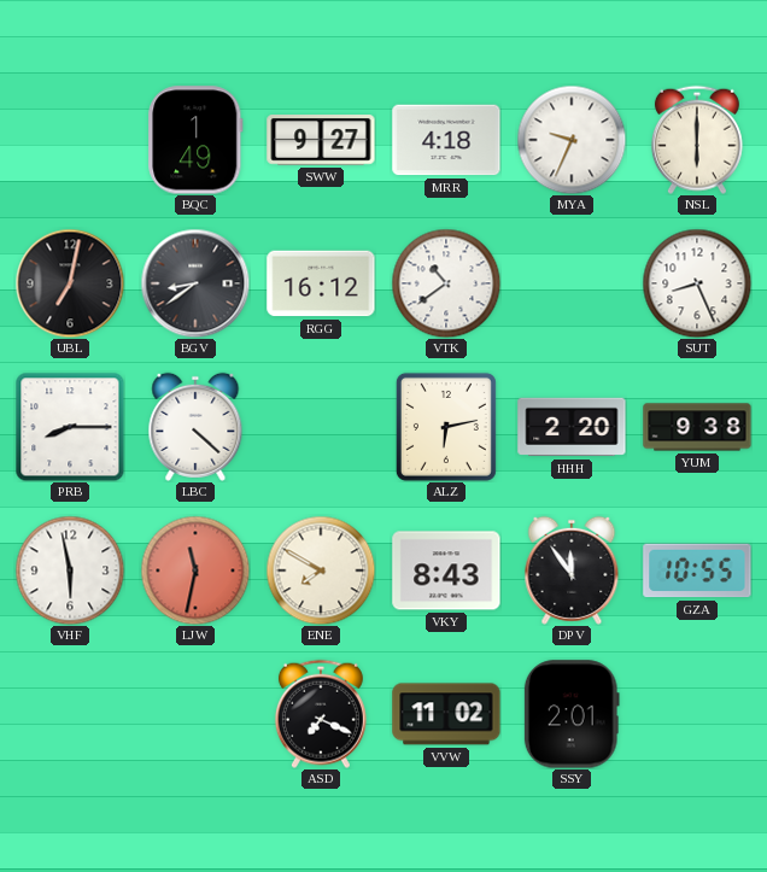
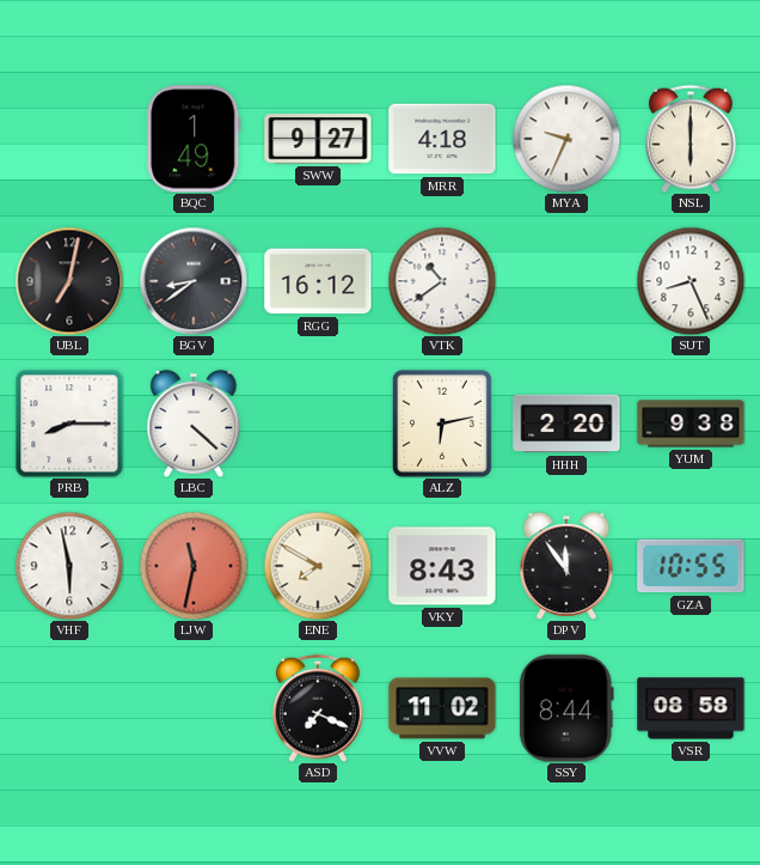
SSY: 2:01 -> 8:44
VSR: none -> 08:58
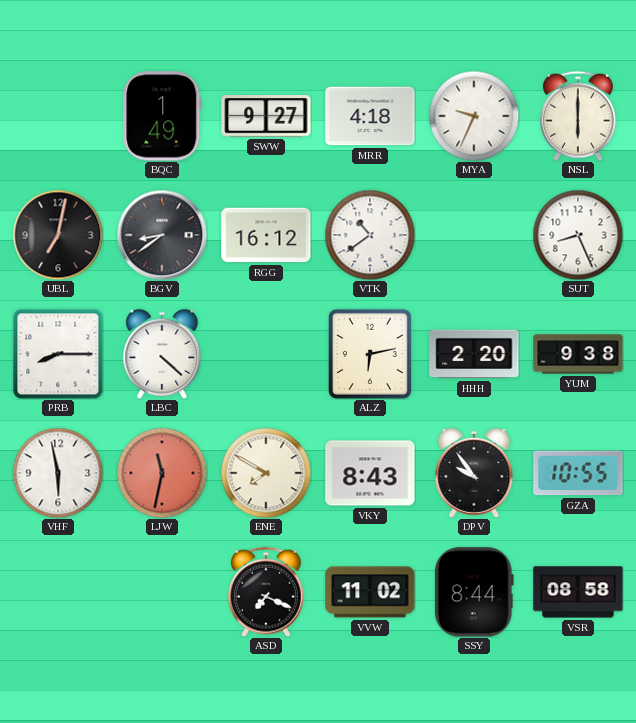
DPV: 11:54 -> 9:54
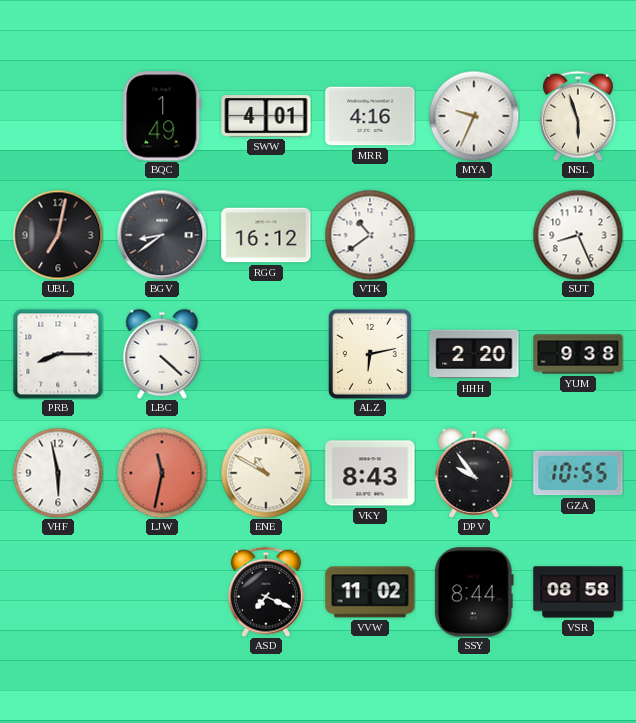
SWW: 9:27 -> 4:01
MRR: 4:18 -> 4:16
NSL: 6:00 -> 5:57
ENE: 7:50 -> 10:50
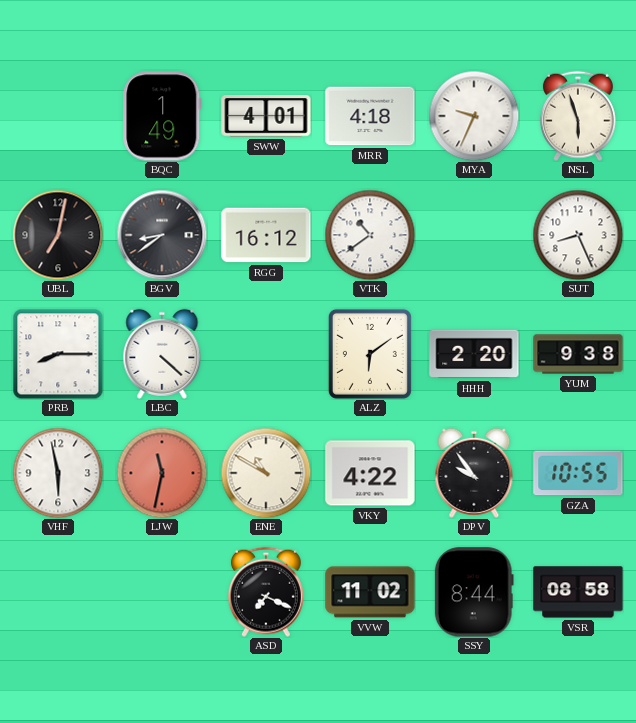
MRR: 4:16 -> 4:18
ALZ: 6:13 -> 6:09
VKY: 8:43 -> 4:22
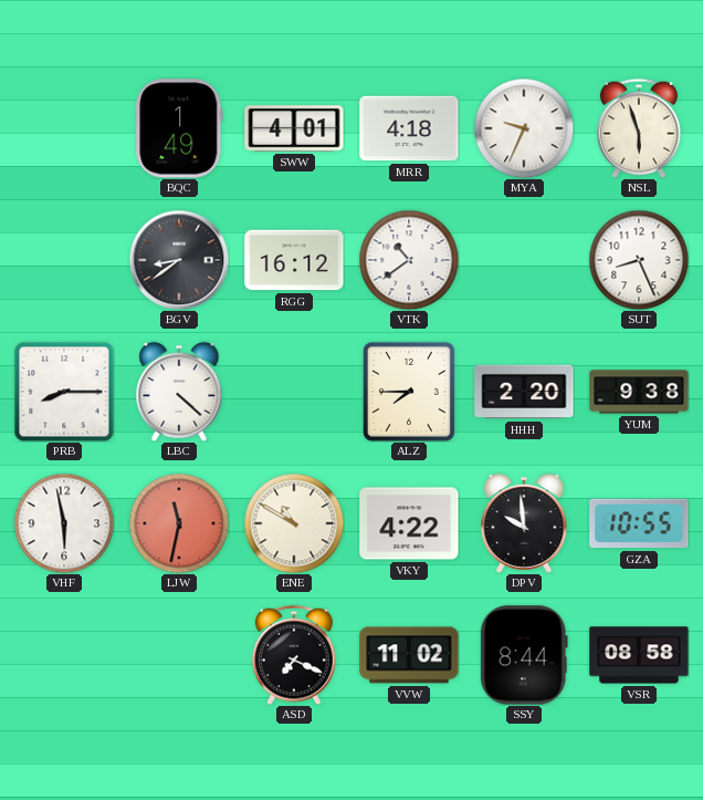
UBL: 7:02 -> none
ALZ: 6:09 -> 7:45
DPV: 9:54 -> 9:59
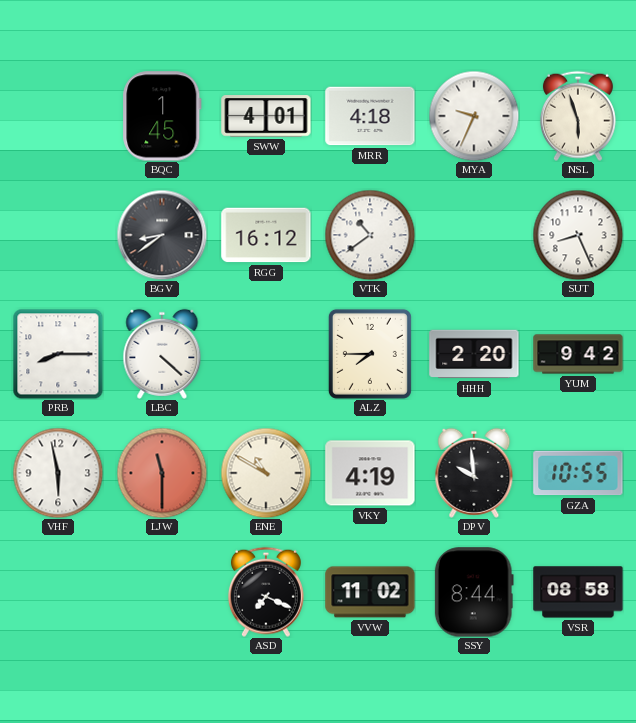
BQC: 1:49 -> 1:45
YUM: 9:38 -> 9:42
LJW: 11:32 -> 11:30
VKY: 4:22 -> 4:19
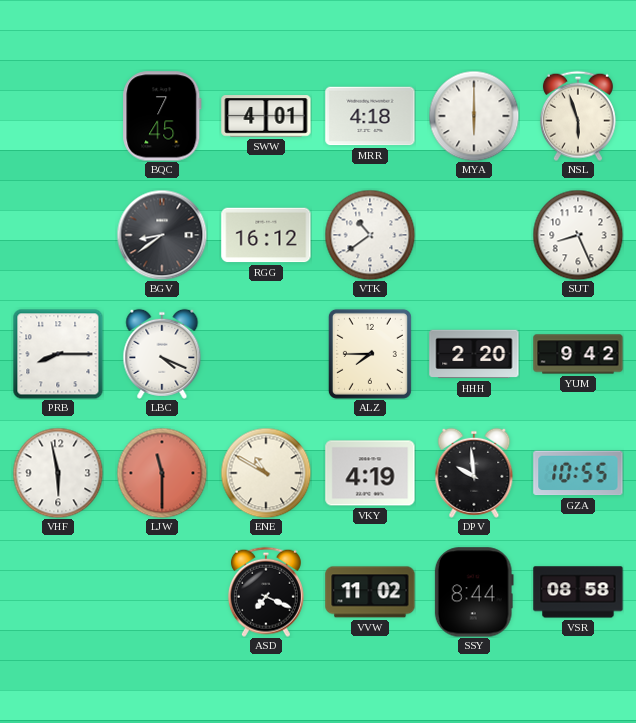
BQC: 1:45 -> 7:45
MYA: 9:34 -> 6:00
LBC: 4:22 -> 4:19
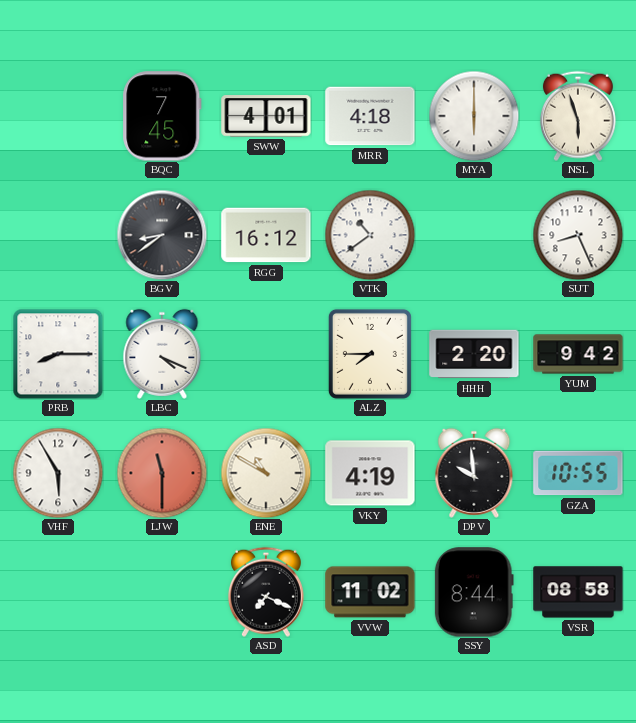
VHF: 5:58 -> 5:55
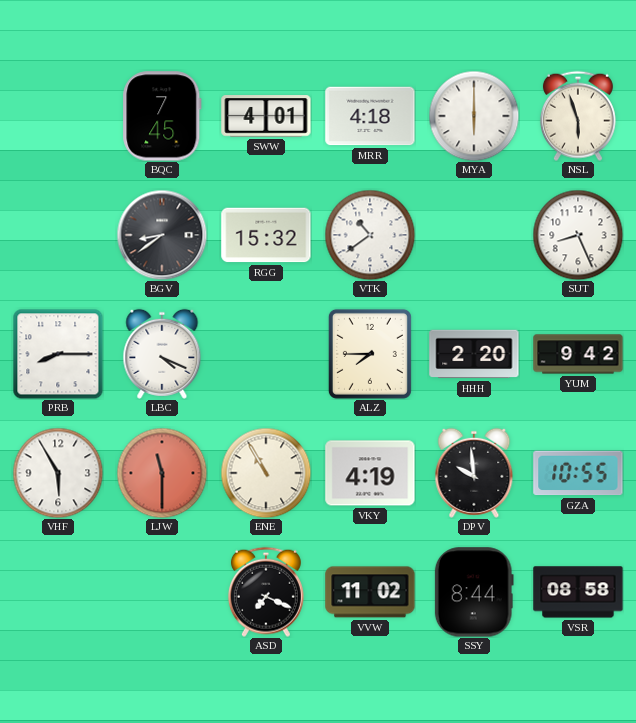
RGG: 16:12 -> 15:32
ENE: 10:50 -> 10:55
